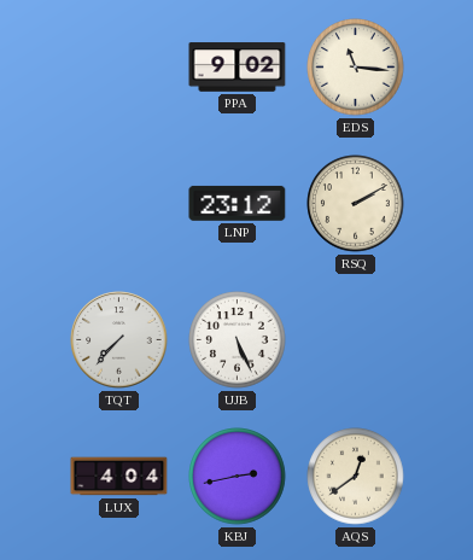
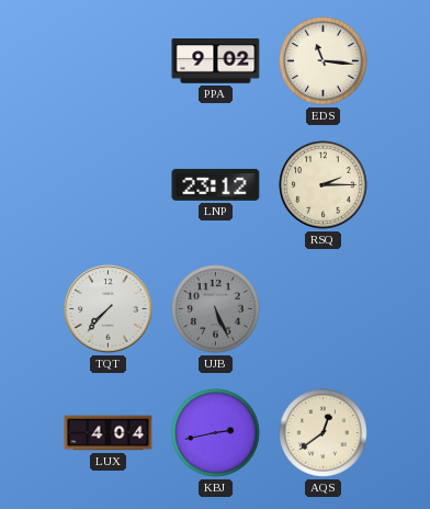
RSQ: 2:10 -> 2:15
UJB dial: white -> grey
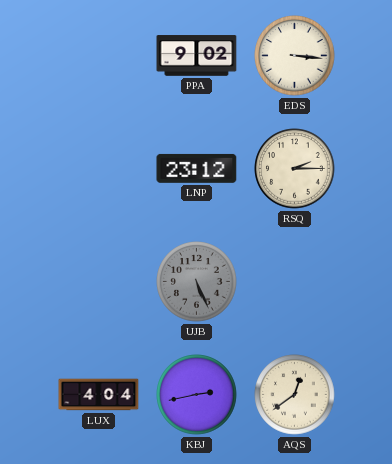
EDS: 11:16 -> 3:16
TQT: 7:37 -> none
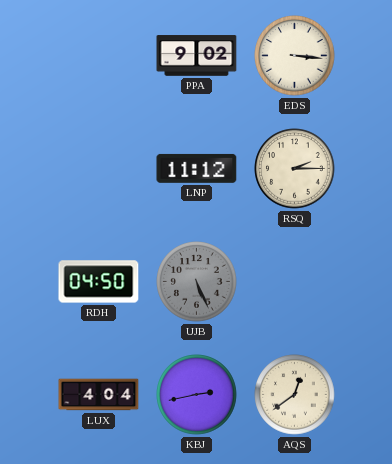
LNP: 23:12 -> 11:12
RDH: none -> 04:50
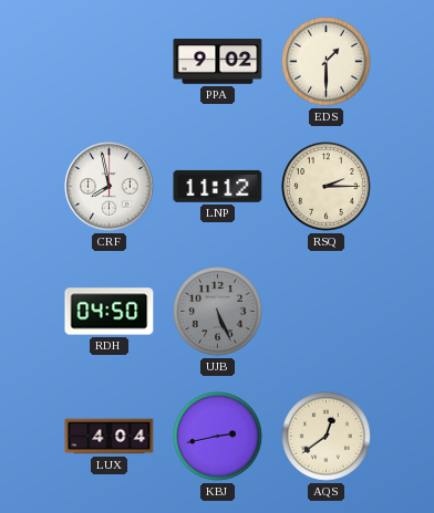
EDS: 3:16 -> 1:30
CRF: none -> 7:58
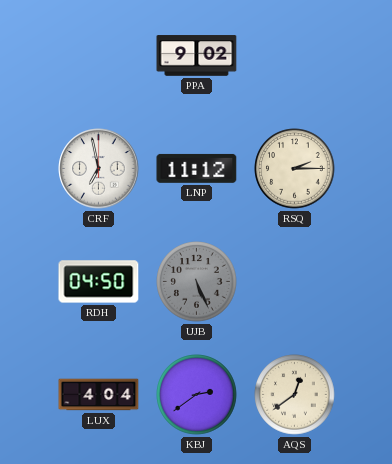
EDS: 1:30 -> none
CRF: 7:58 -> 6:58
KBJ: 2:43 -> 2:39
